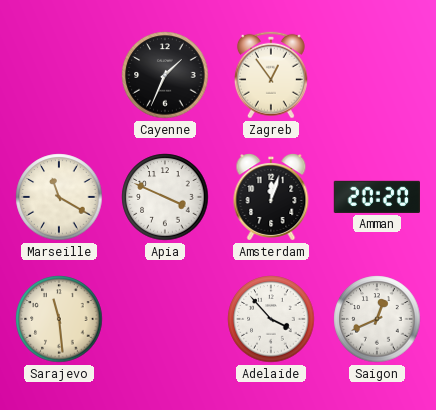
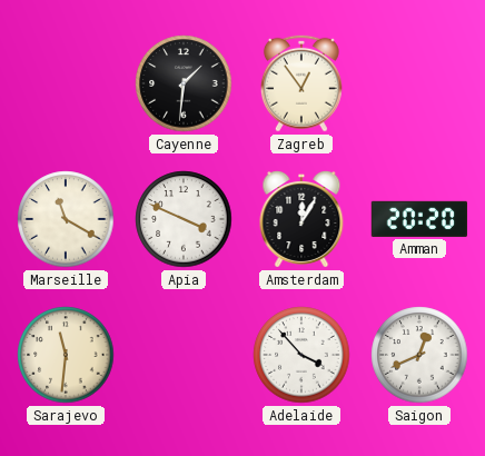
Cayenne: 1:34 -> 1:31
Amsterdam: 12:03 -> 12:05
Sarajevo: 11:29 -> 11:31
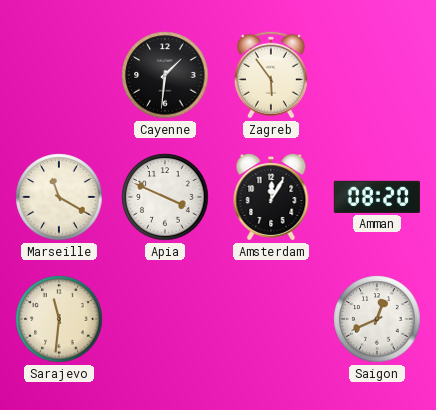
Zagreb: 12:54 -> 5:54
Amman: 20:20 -> 08:20
Adelaide: 3:53 -> none
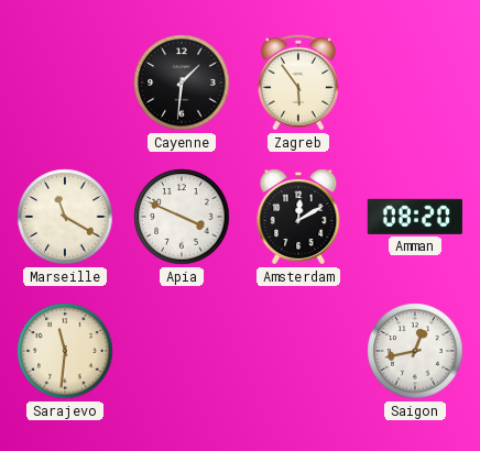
Amsterdam: 12:05 -> 12:10
Saigon: 12:41 -> 12:43
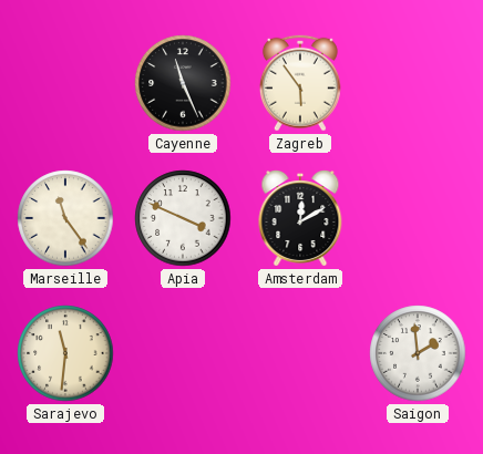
Cayenne: 1:31 -> 11:26
Marseille: 11:20 -> 11:24
Amman: 08:20 -> none
Saigon: 12:43 -> 1:59
